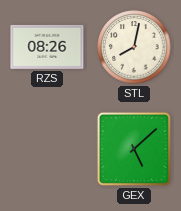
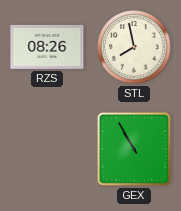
STL: 8:02 -> 7:58
GEX: 5:08 -> 10:55
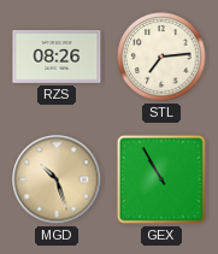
STL: 7:58 -> 7:14
MGD: none -> 10:27
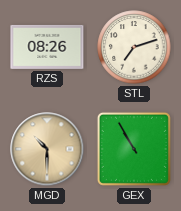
STL: 7:14 -> 7:12
MGD: 10:27 -> 10:30
